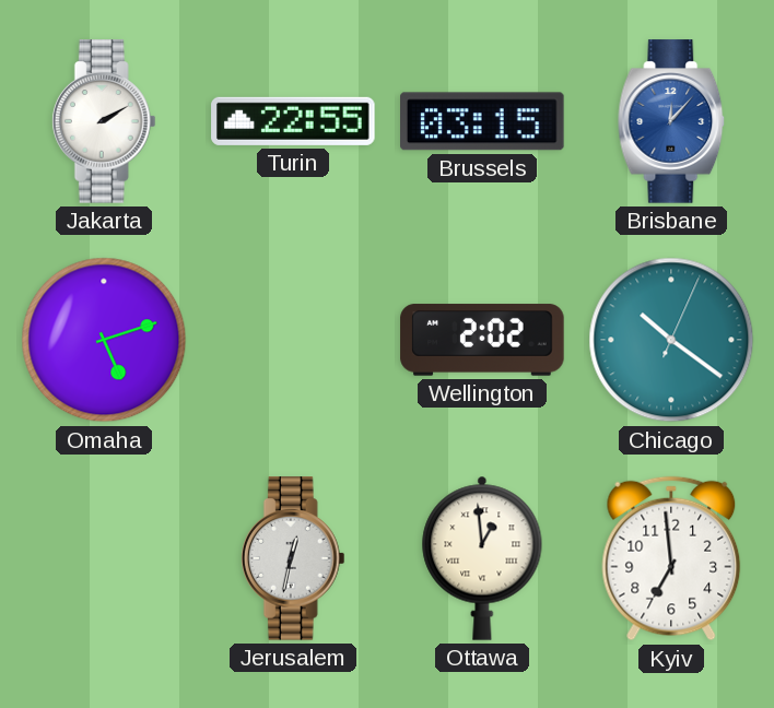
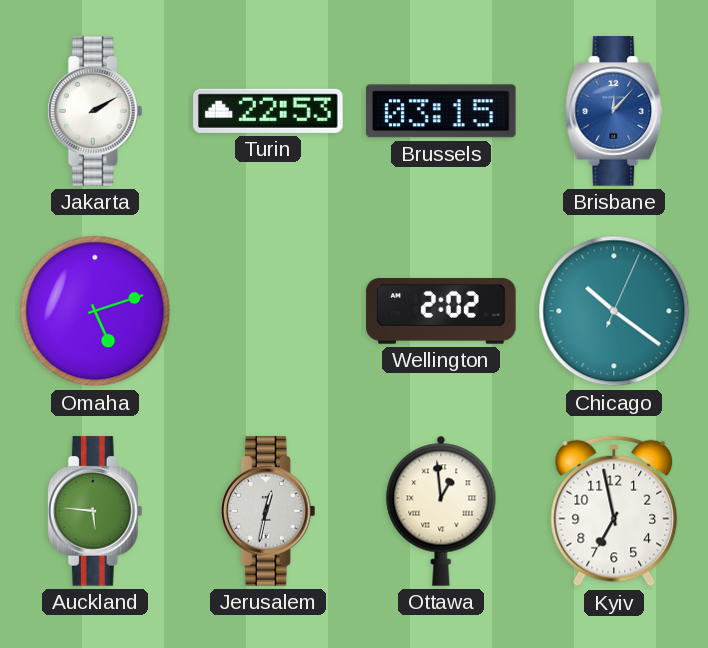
Turin: 22:55 -> 22:53
Auckland: none -> 5:46
Kyiv: 6:59 -> 6:58
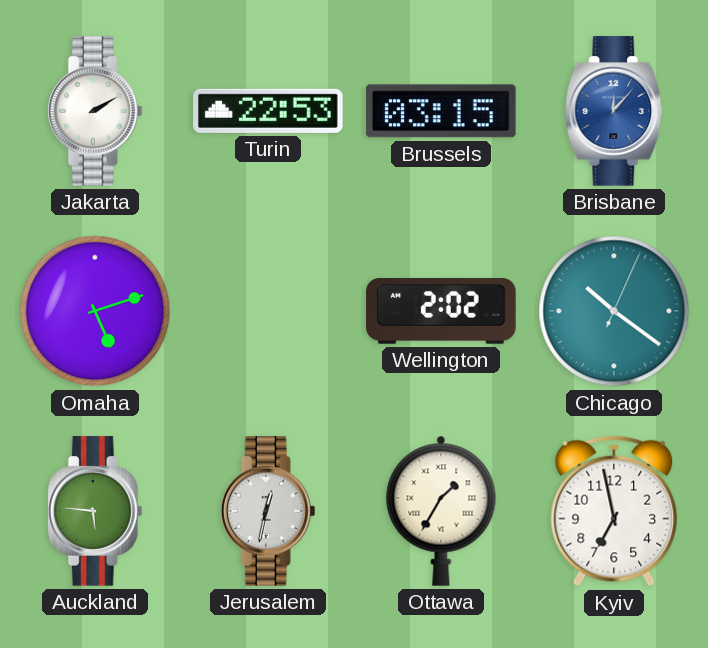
Ottawa: 12:59 -> 1:35
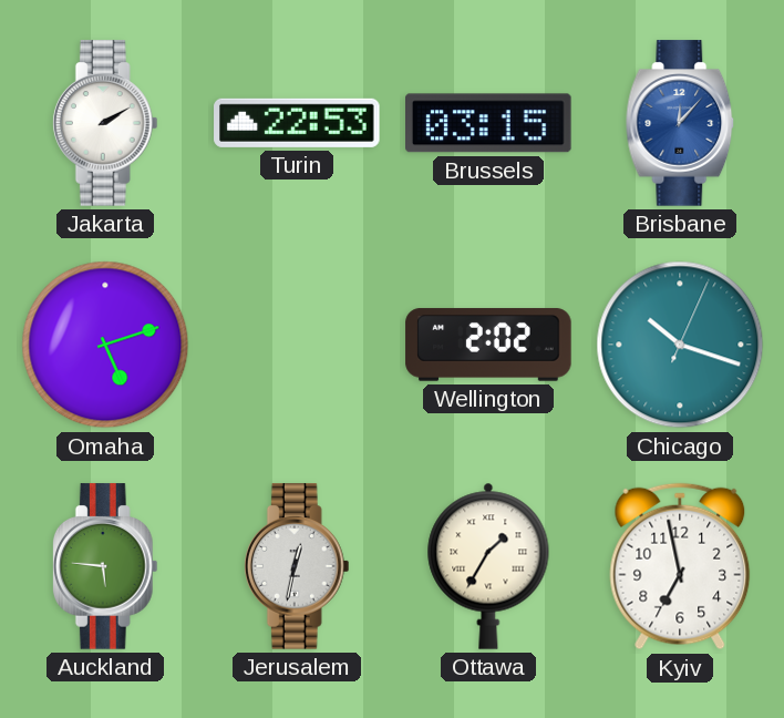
Chicago: 10:21 -> 10:18
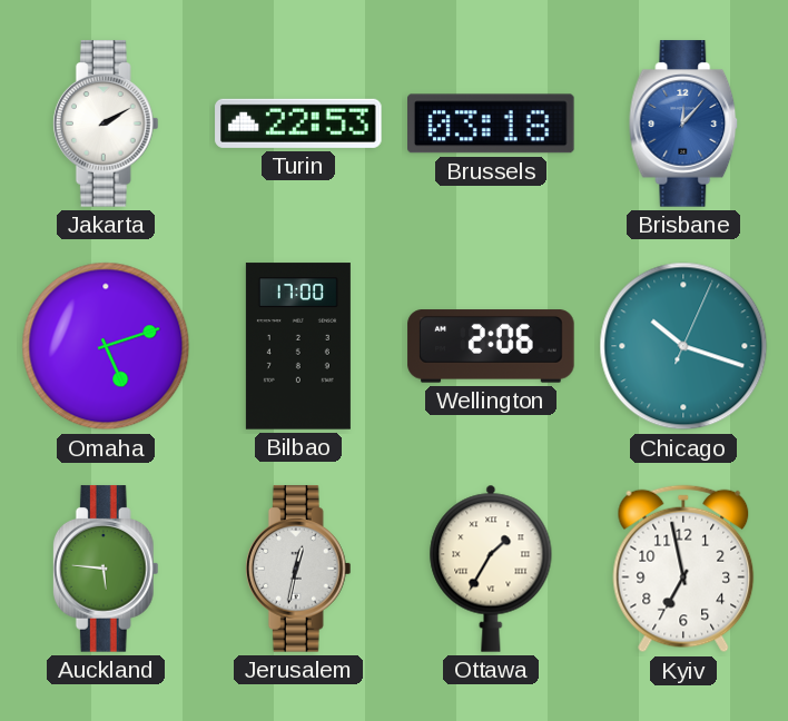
Brussels: 03:15 -> 03:18
Bilbao: none -> 17:00
Wellington: 2:02 -> 2:06
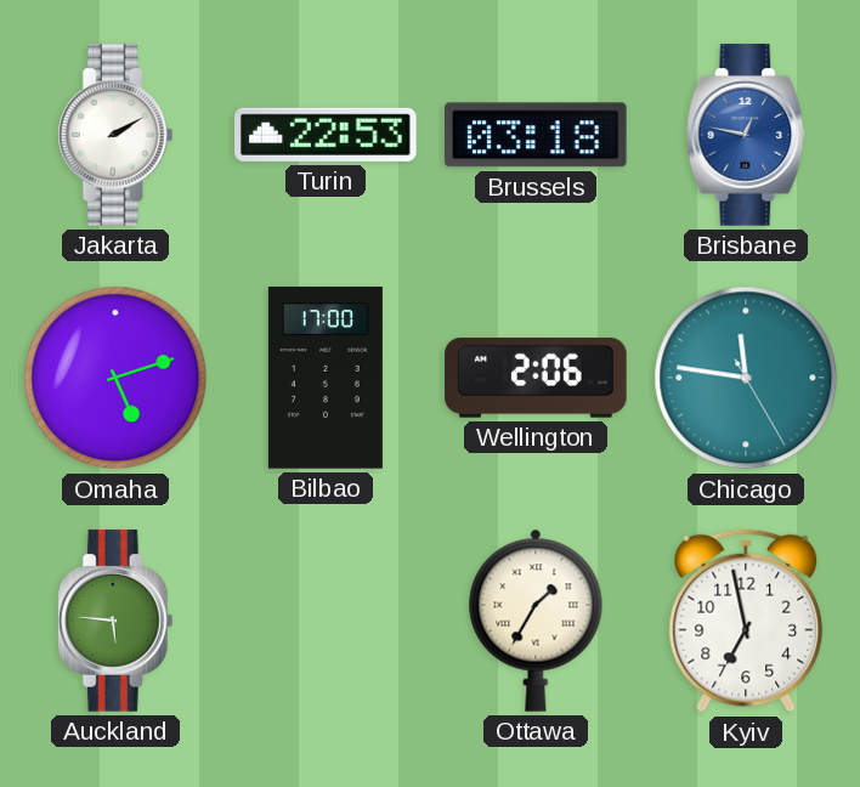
Brisbane: 12:07 -> 12:47
Chicago: 10:18 -> 11:46
Jerusalem: 12:32 -> none
